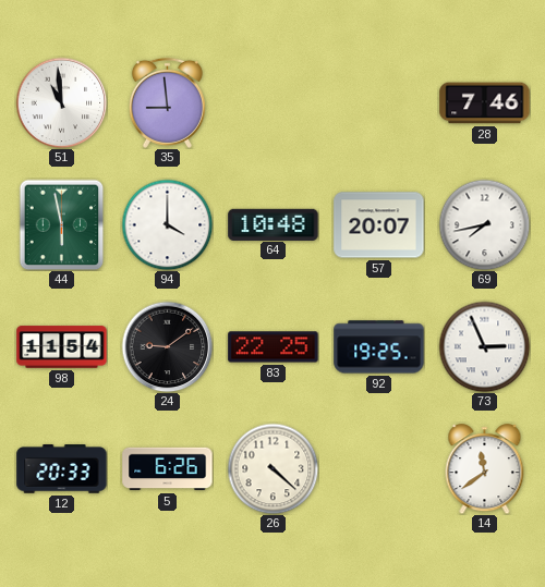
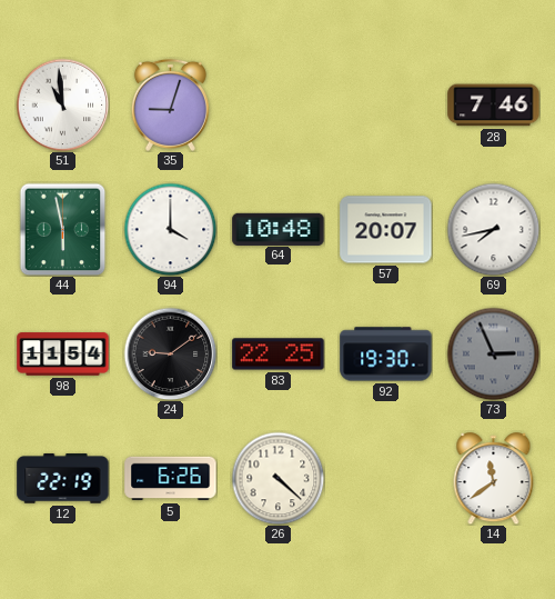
35: 8:59 -> 9:03
92: 19:25 -> 19:30
73 dial: white -> grey
12: 20:33 -> 22:19
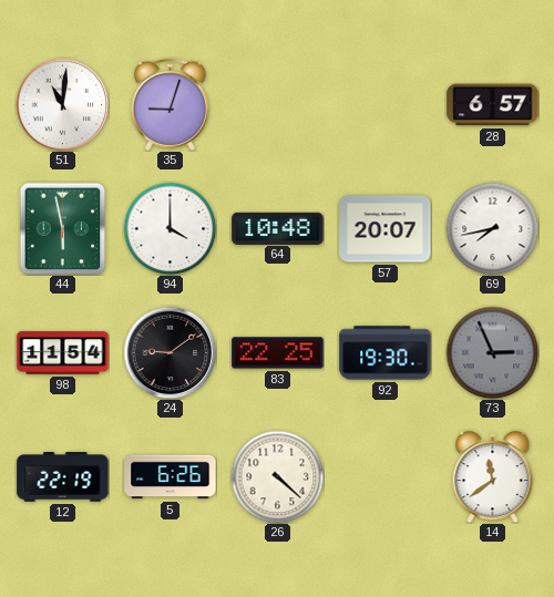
51: 10:59 -> 11:01
28: 7:46 -> 6:57
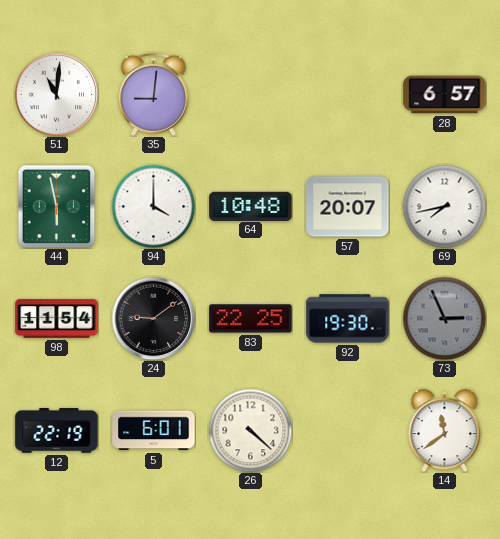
35: 9:03 -> 9:01
5: 6:26 -> 6:01
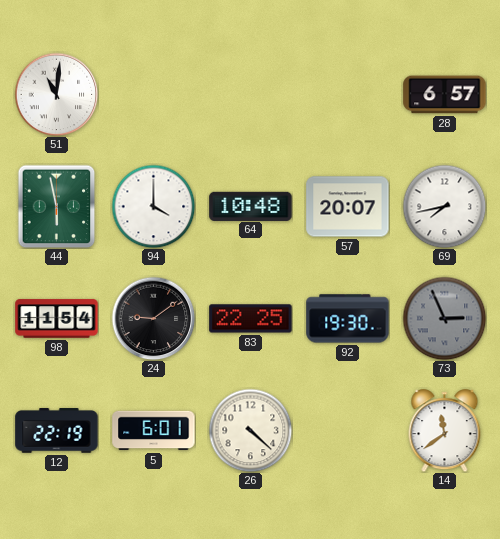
35: 9:01 -> none
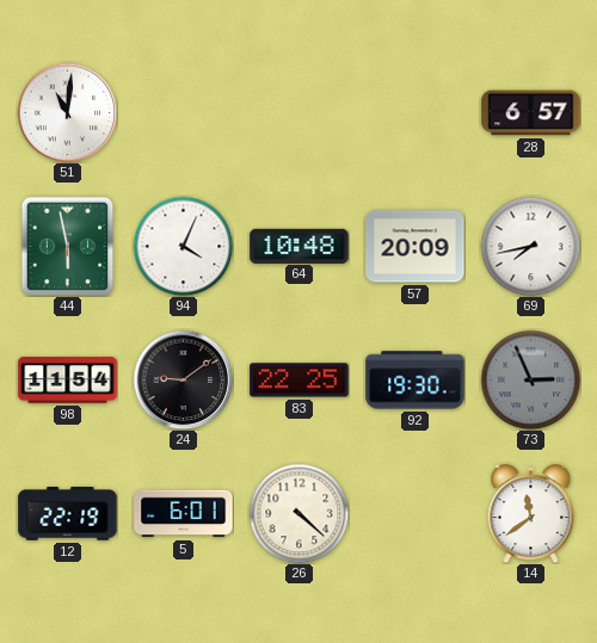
94: 4:00 -> 4:04
57: 20:07 -> 20:09
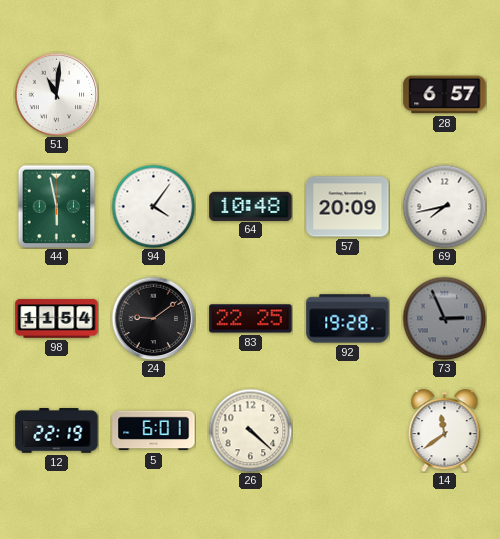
94: 4:04 -> 4:06
92: 19:30 -> 19:28
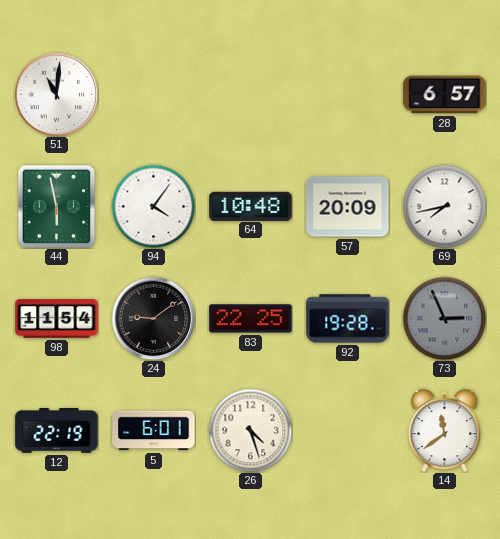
26: 4:22 -> 4:27
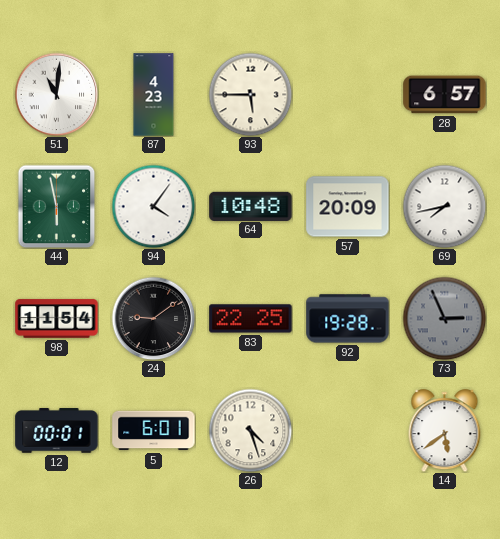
87: none -> 4:23
93: none -> 5:45
12: 22:19 -> 00:01
14: 11:39 -> 5:39
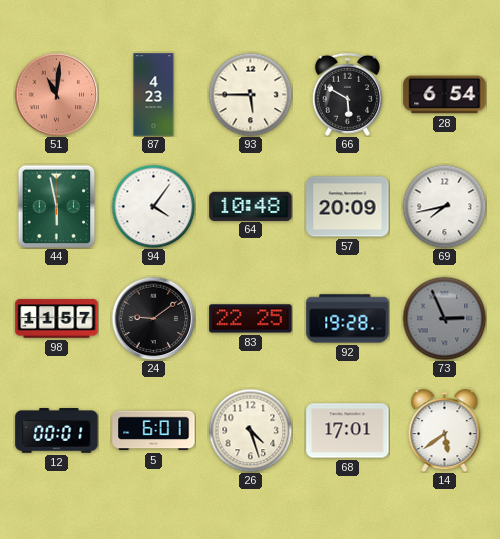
51 dial: white -> salmon
66: none -> 5:50
28: 6:57 -> 6:54
98: 11:54 -> 11:57
68: none -> 17:01
